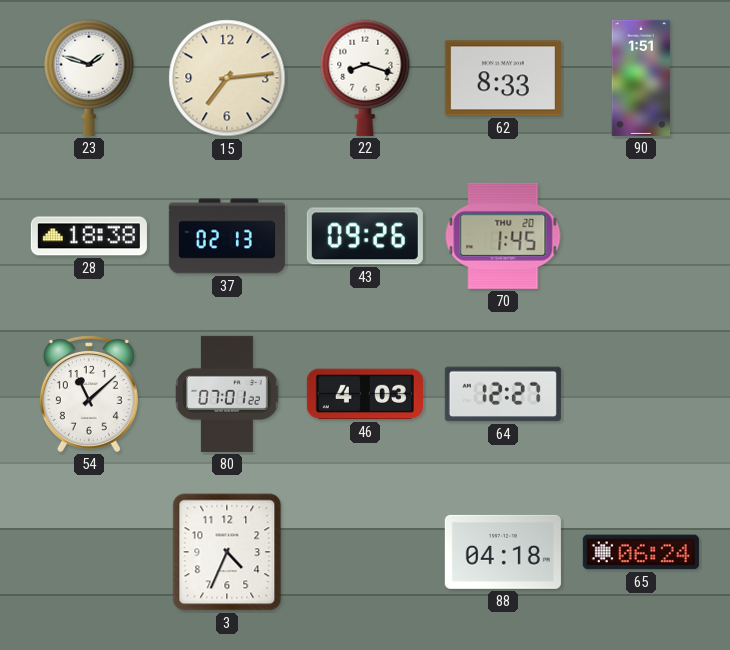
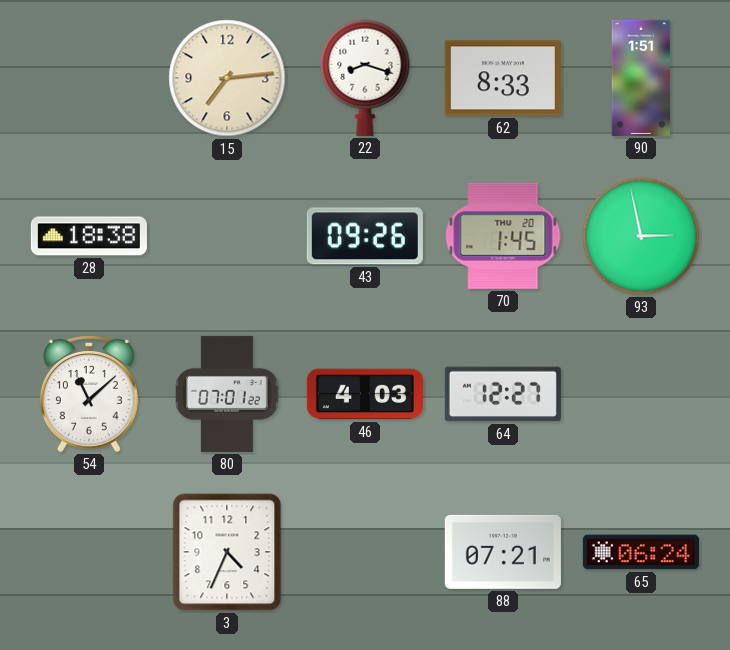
23: 1:48 -> none
37: 02:13 -> none
93: none -> 2:58
88: 04:18 -> 07:21
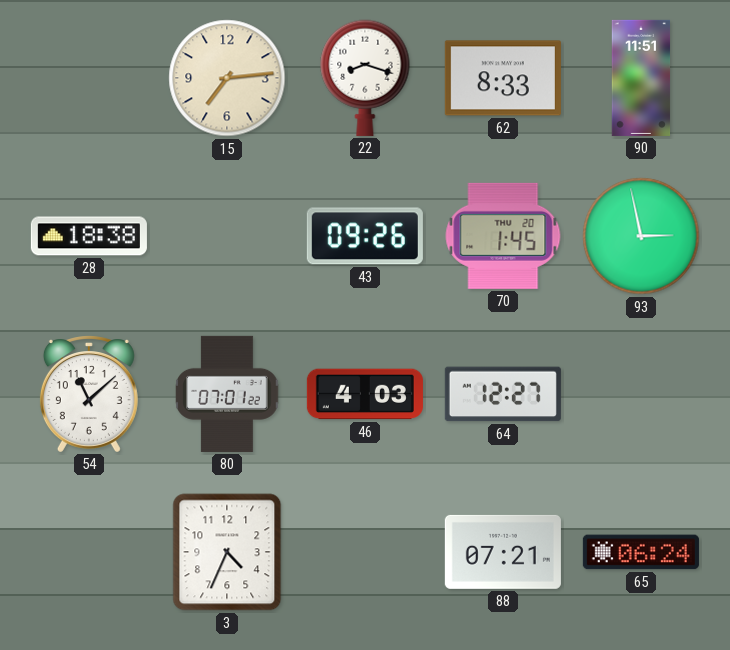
90: 1:51 -> 11:51
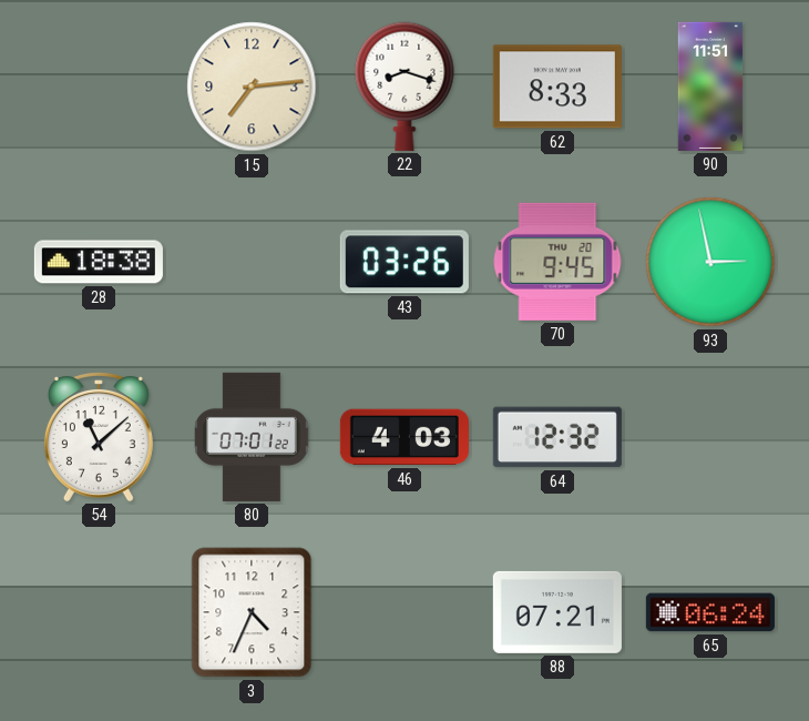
43: 09:26 -> 03:26
70: 1:45 -> 9:45
64: 12:27 -> 12:32
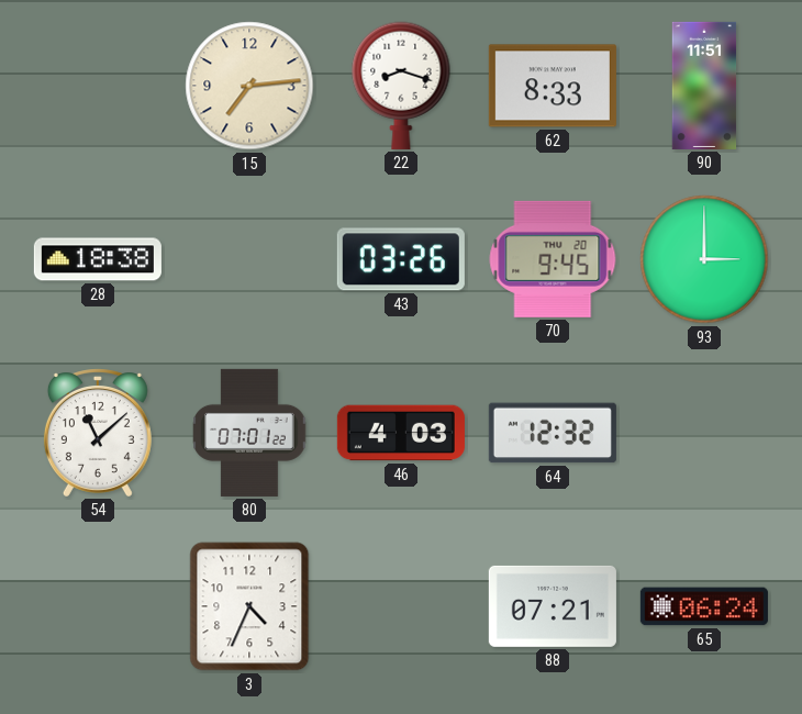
93: 2:58 -> 3:00
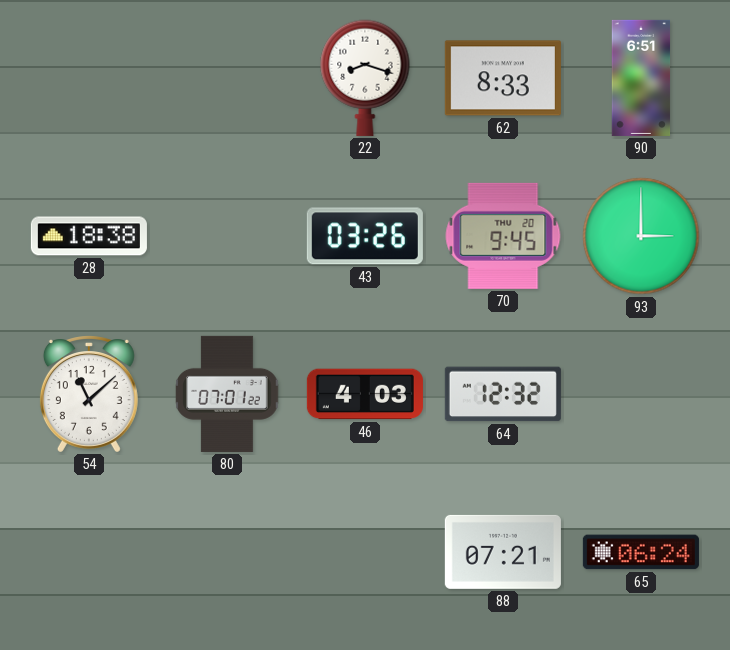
15: 7:14 -> none
90: 11:51 -> 6:51
3: 4:34 -> none
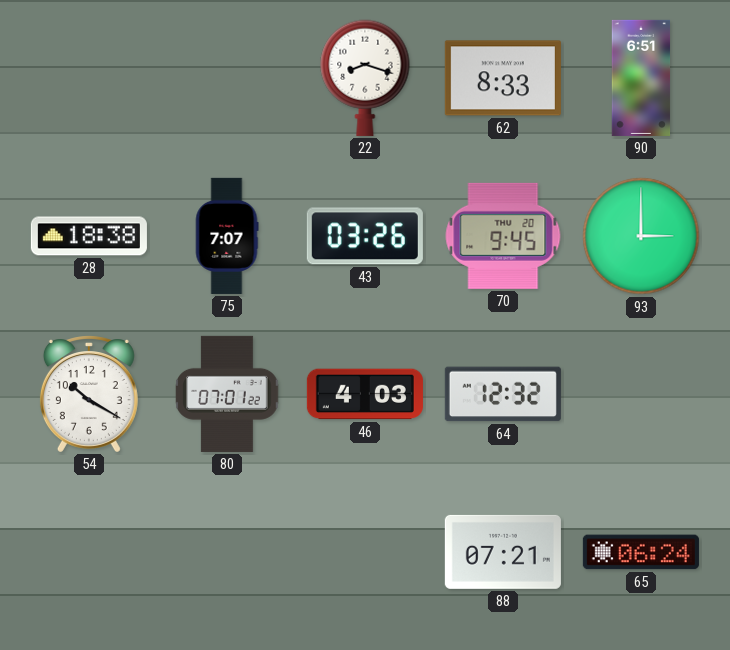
75: none -> 7:07
54: 11:08 -> 10:20
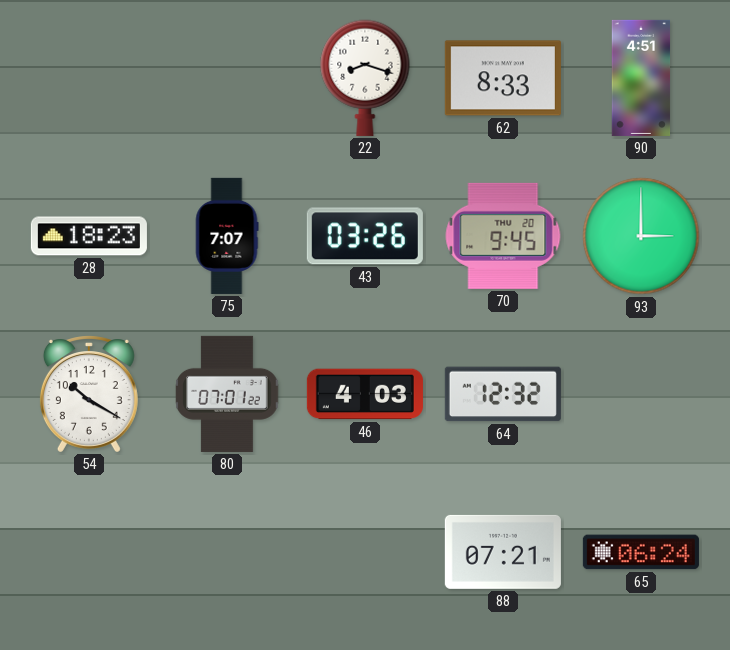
90: 6:51 -> 4:51
28: 18:38 -> 18:23
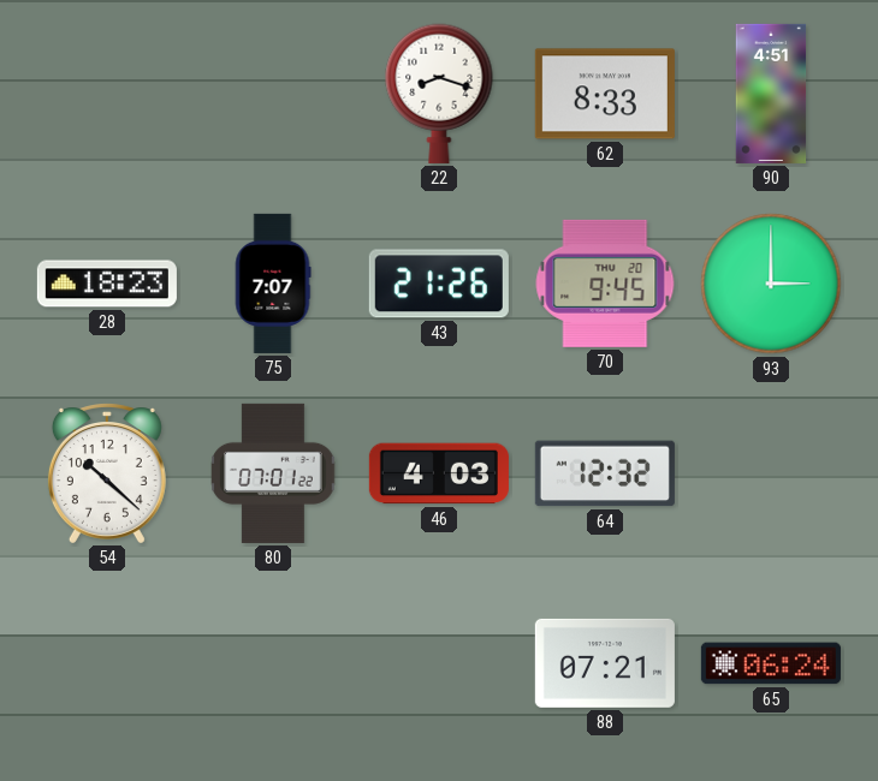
43: 03:26 -> 21:26
54: 10:20 -> 10:22
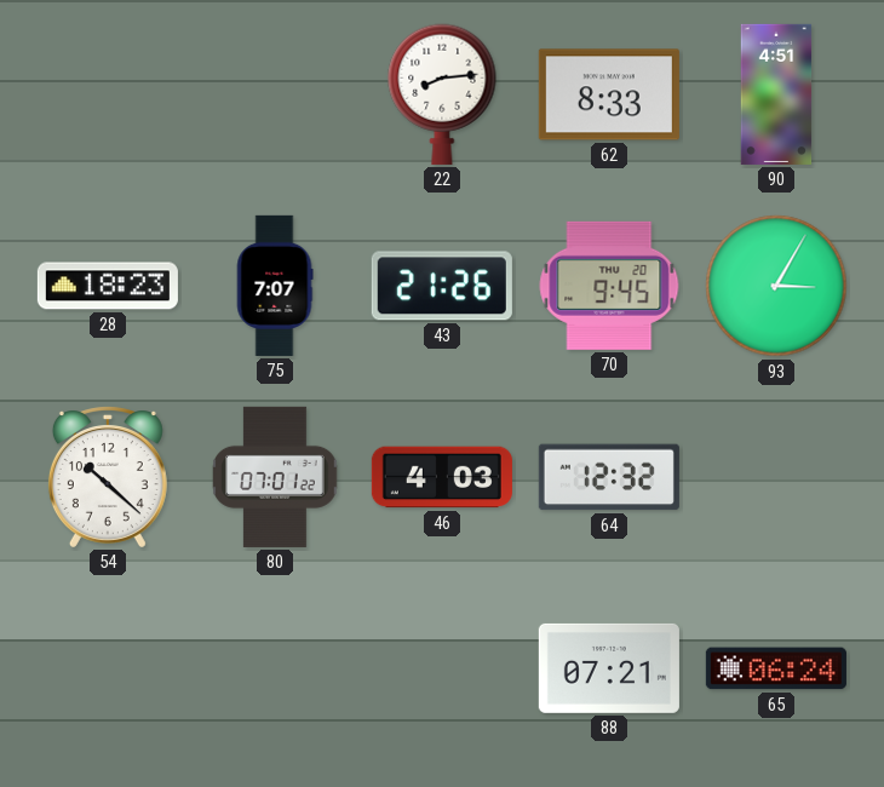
22: 8:18 -> 8:14
93: 3:00 -> 3:05
